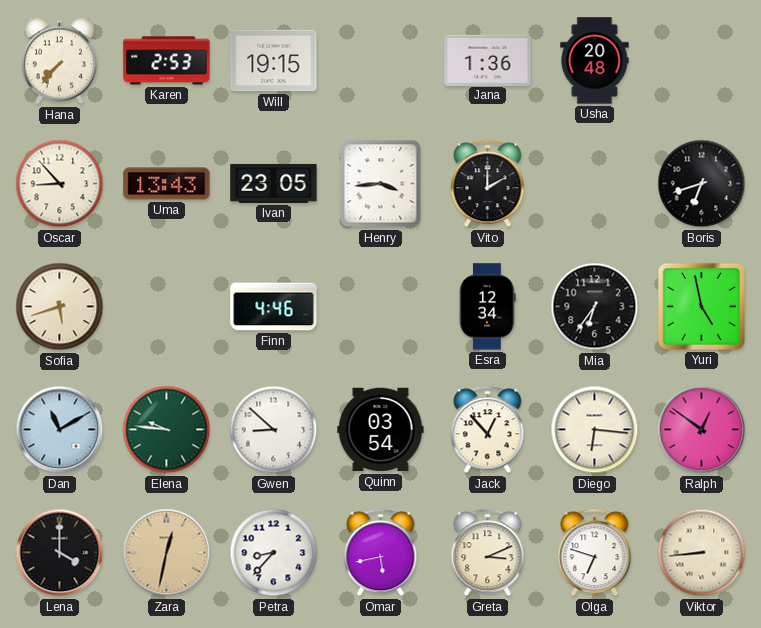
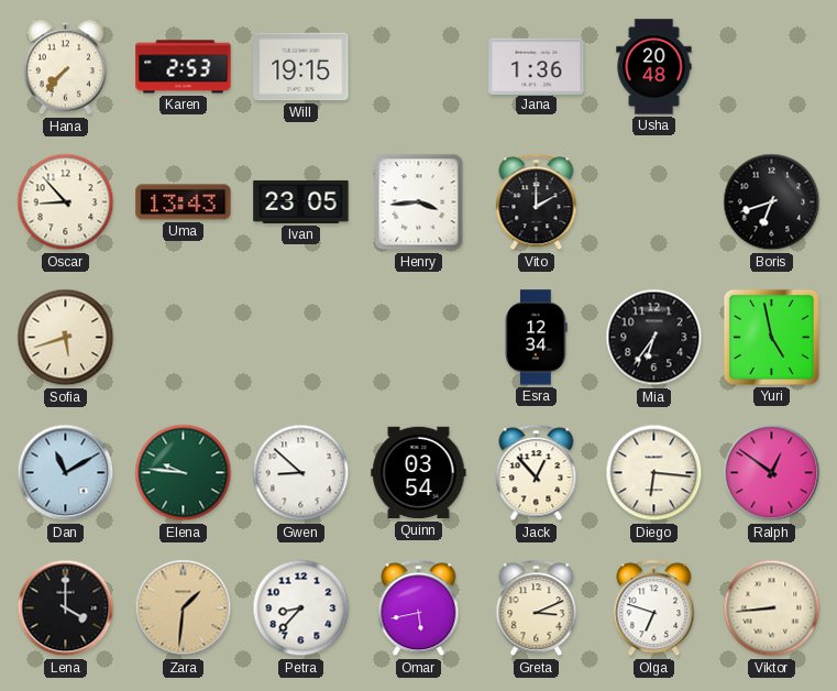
Finn: 4:46 -> none
Zara: 12:32 -> 1:31
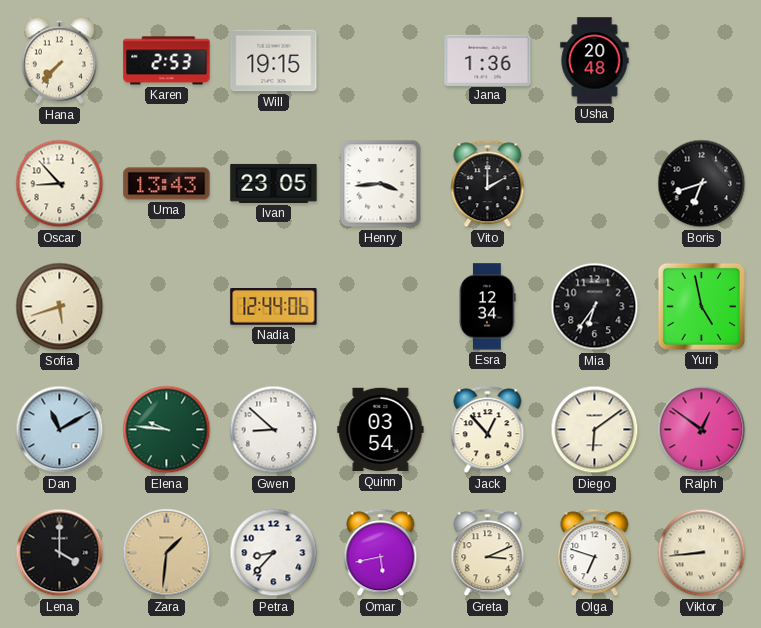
Nadia: none -> 12:44
Diego: 6:16 -> 6:09
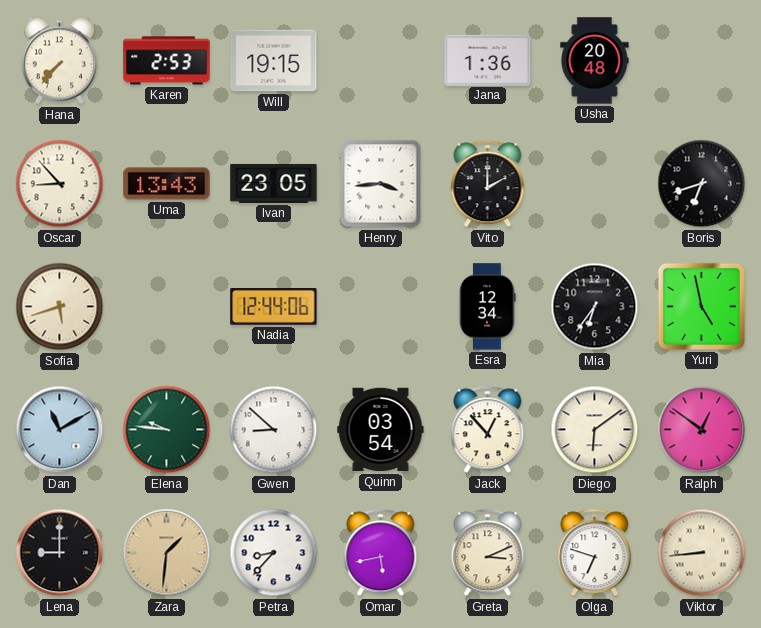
Lena: 4:00 -> 9:00
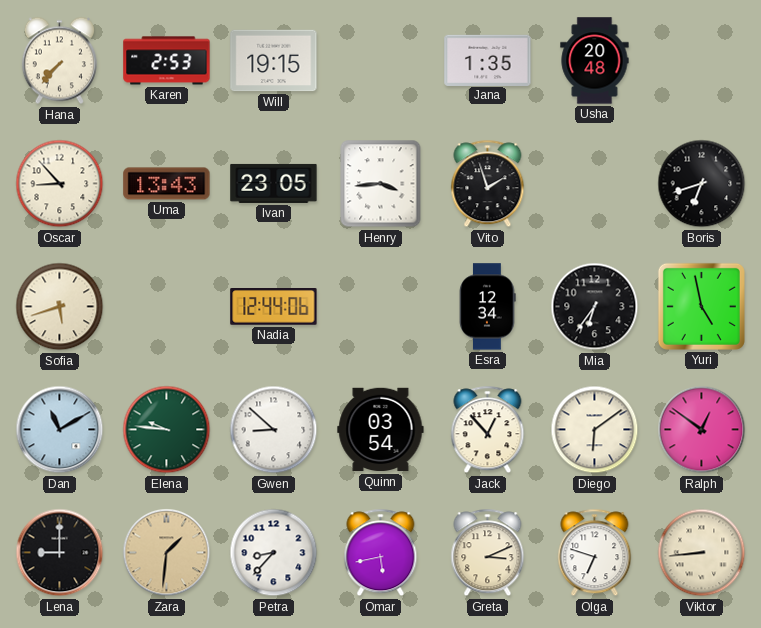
Jana: 1:36 -> 1:35
Vito: 2:00 -> 1:57
